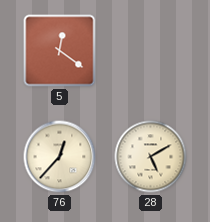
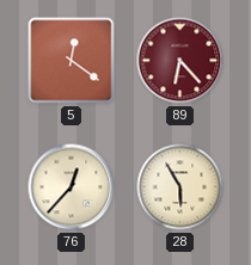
89: none -> 6:23
28: 5:10 -> 5:55
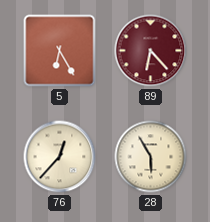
5: 12:21 -> 6:25
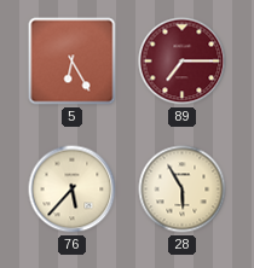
89: 6:23 -> 7:15
76: 12:37 -> 5:37
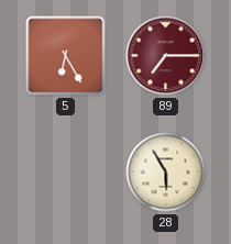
76: 5:37 -> none
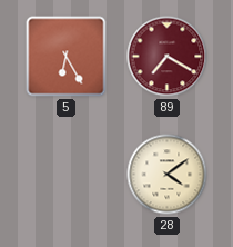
89: 7:15 -> 7:20
28: 5:55 -> 4:09
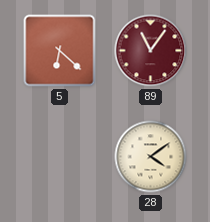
5: 6:25 -> 6:22
89: 7:20 -> 11:06
